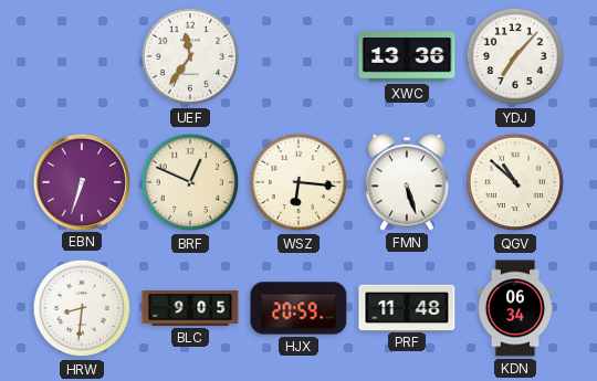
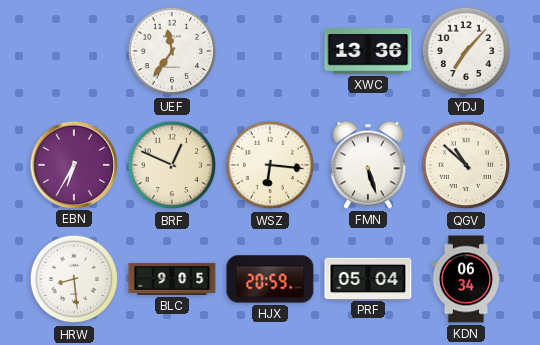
EBN: 6:33 -> 6:35
HRW: 8:31 -> 8:29
PRF: 11:48 -> 05:04
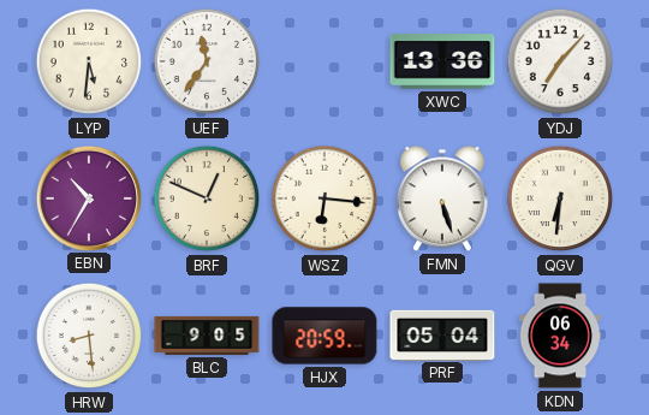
LYP: none -> 5:31
EBN: 6:35 -> 10:35
QGV: 10:52 -> 6:31
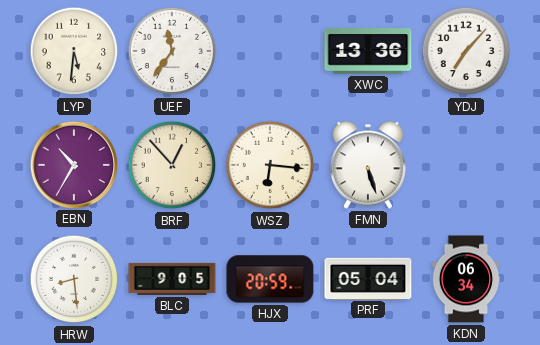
BRF: 12:49 -> 12:53
QGV: 6:31 -> none
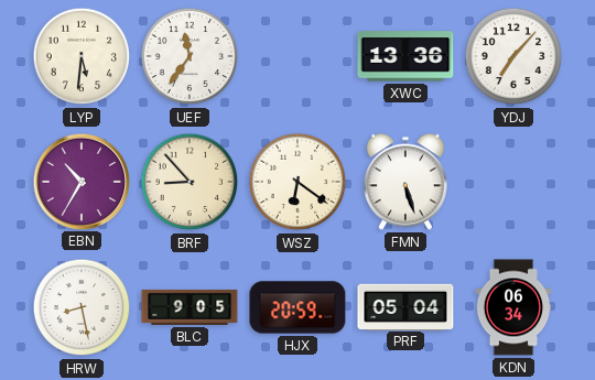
BRF: 12:53 -> 8:53
WSZ: 6:16 -> 6:21
HRW: 8:29 -> 8:28
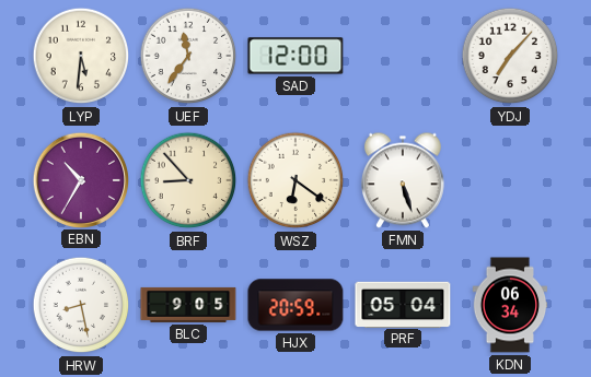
SAD: none -> 12:00
XWC: 13:36 -> none
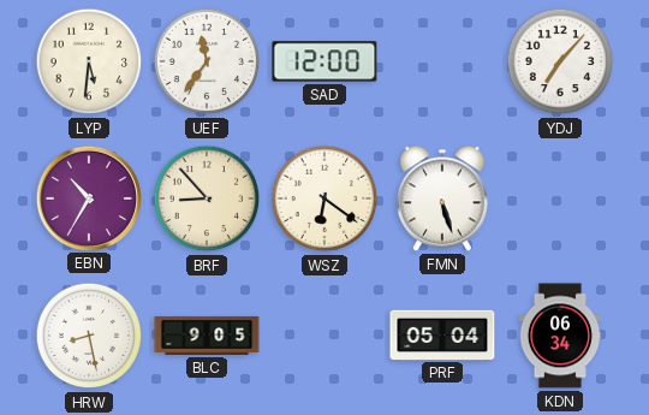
HJX: 20:59 -> none
